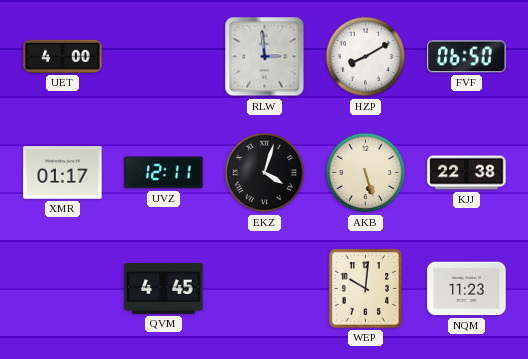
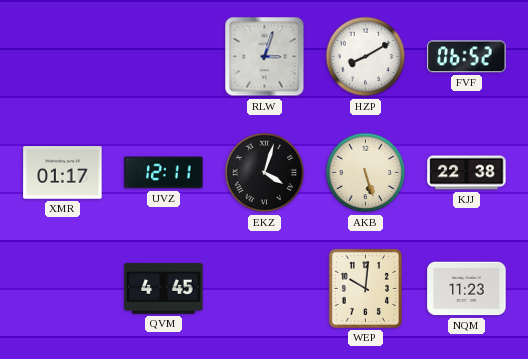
UET: 4:00 -> none
RLW: 2:59 -> 3:03
FVF: 06:50 -> 06:52
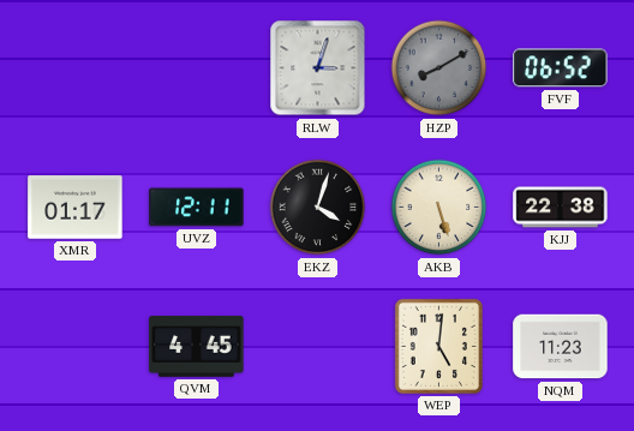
HZP dial: white -> grey
WEP: 10:01 -> 5:01
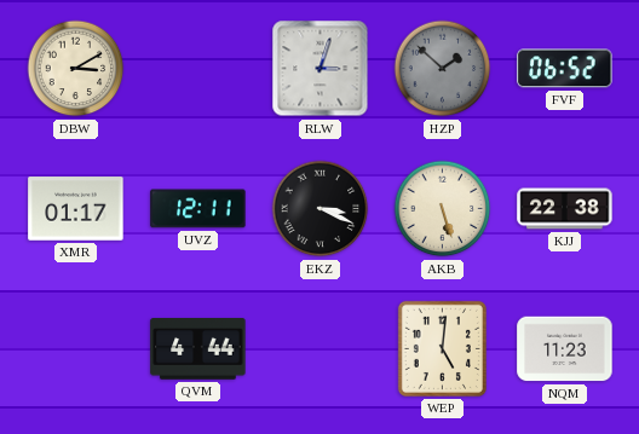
DBW: none -> 3:10
HZP: 8:10 -> 1:52
EKZ: 4:03 -> 3:19
QVM: 4:45 -> 4:44
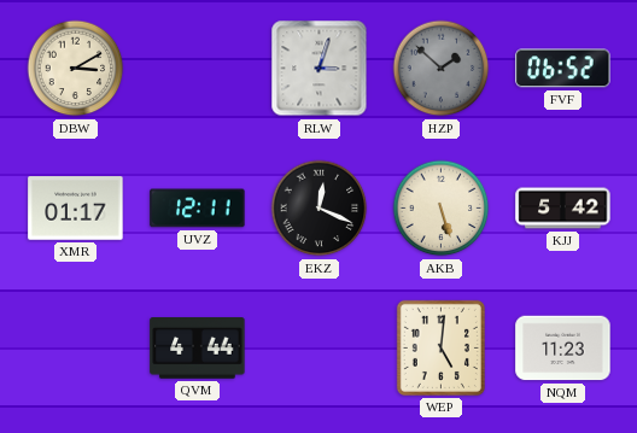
EKZ: 3:19 -> 12:19
KJJ: 22:38 -> 5:42
